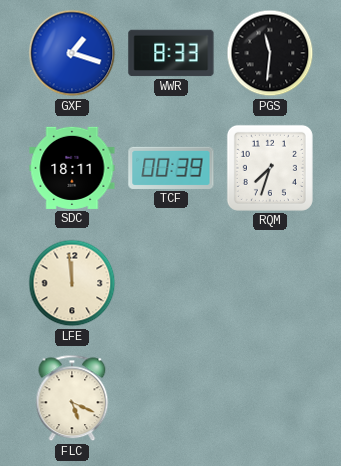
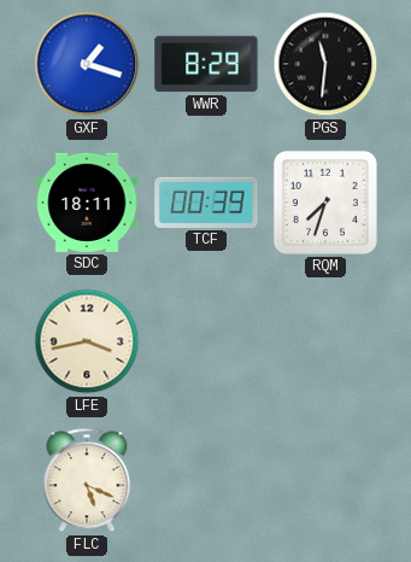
WWR: 8:33 -> 8:29
LFE: 11:59 -> 3:43
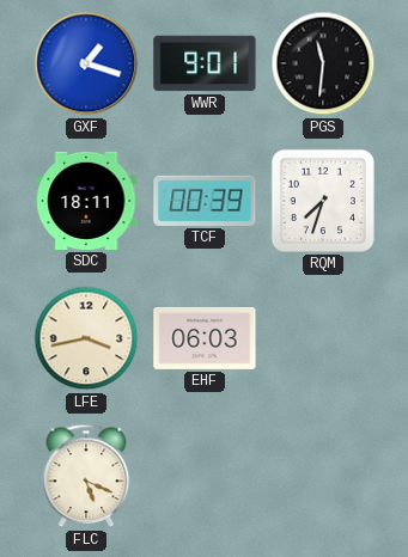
WWR: 8:29 -> 9:01
EHF: none -> 06:03
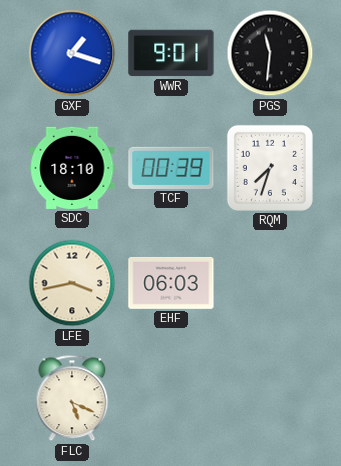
SDC: 18:11 -> 18:10
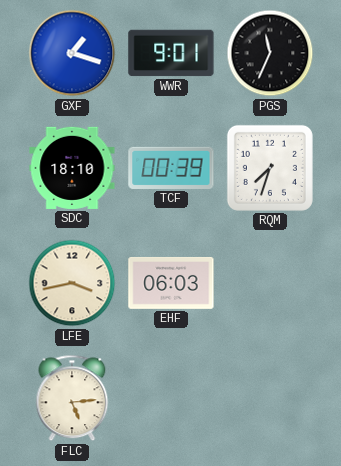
PGS: 11:31 -> 11:34
FLC: 5:19 -> 5:14
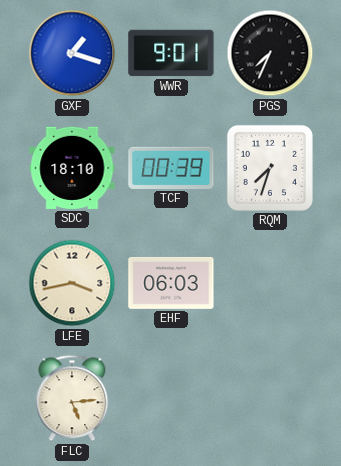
PGS: 11:34 -> 7:34
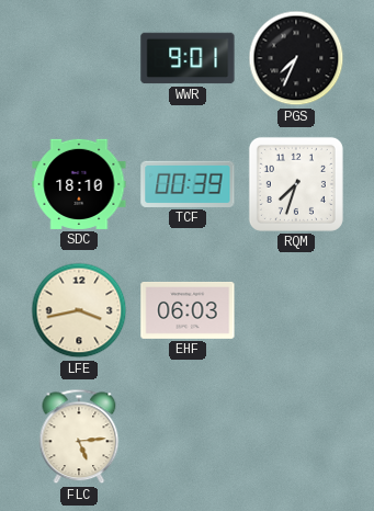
GXF: 1:18 -> none
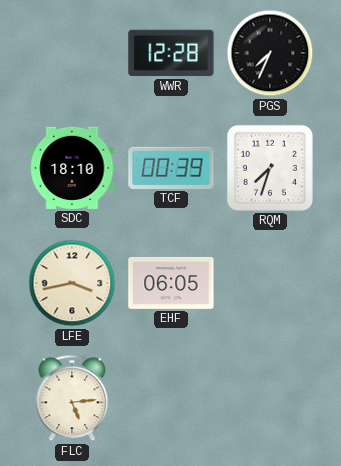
WWR: 9:01 -> 12:28
EHF: 06:03 -> 06:05
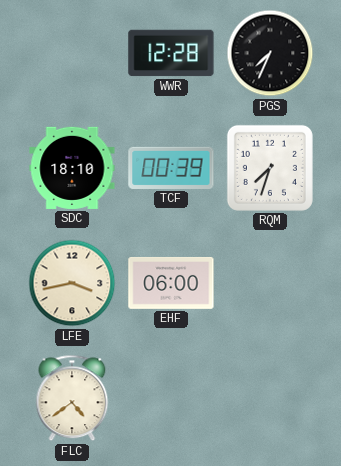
EHF: 06:05 -> 06:00
FLC: 5:14 -> 4:39
